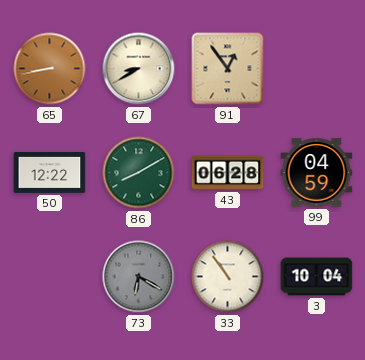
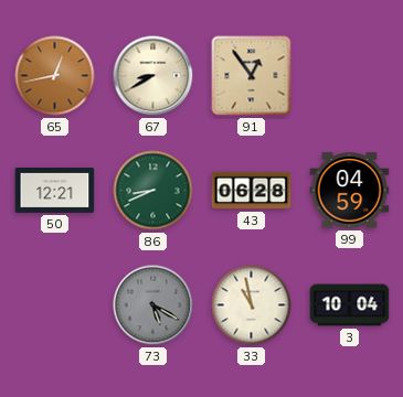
65: 8:43 -> 12:43
50: 12:22 -> 12:21
86: 8:10 -> 8:41
73: 6:20 -> 5:20
33: 10:54 -> 10:58
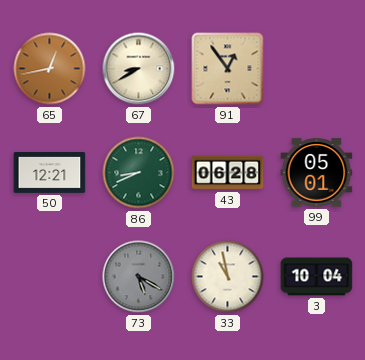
99: 04:59 -> 05:01
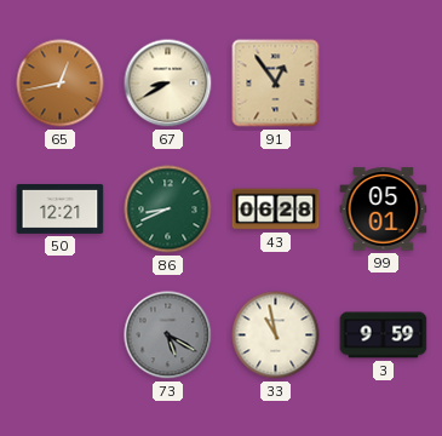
3: 10:04 -> 9:59
